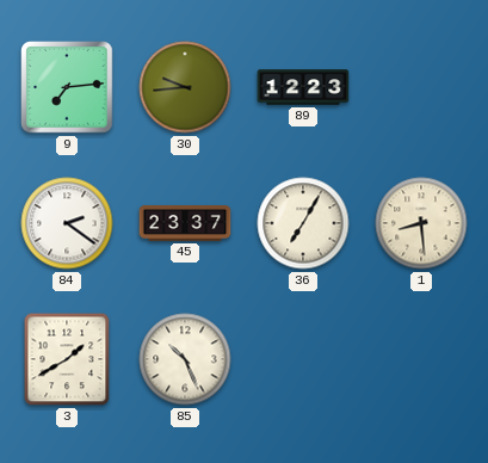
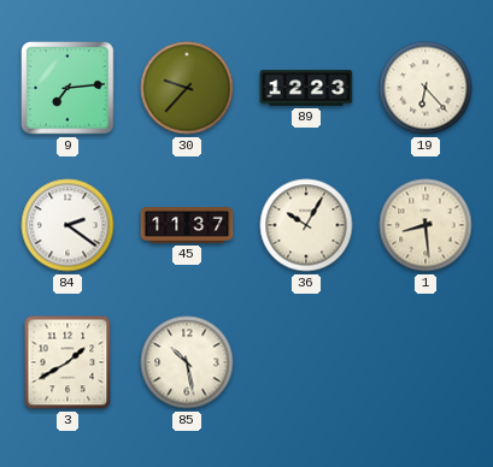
30: 9:44 -> 9:37
19: none -> 6:23
45: 23:37 -> 11:37
36: 7:05 -> 10:05
85: 10:26 -> 10:28
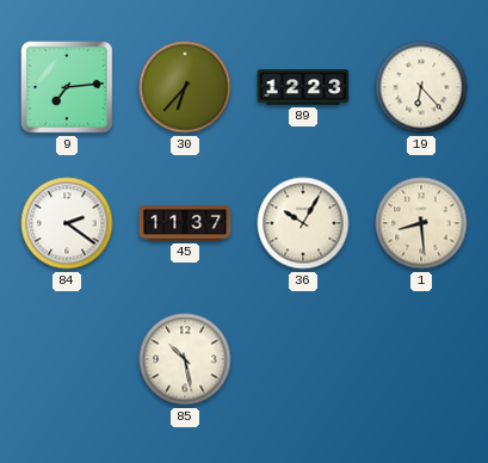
30: 9:37 -> 6:37
3: 1:40 -> none
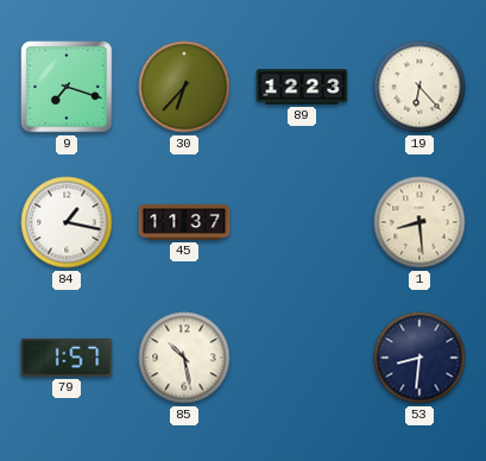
9: 7:14 -> 7:18
84: 2:21 -> 1:17
36: 10:05 -> none
79: none -> 1:57
53: none -> 8:31
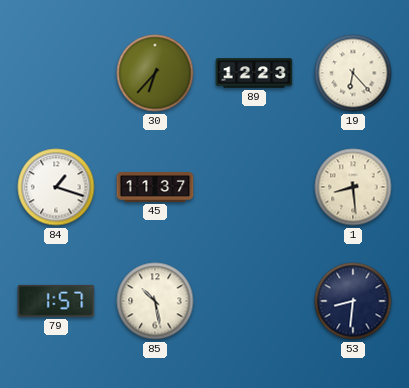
9: 7:18 -> none
84: 1:17 -> 1:18
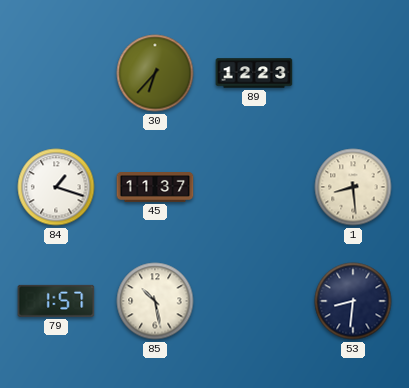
19: 6:23 -> none
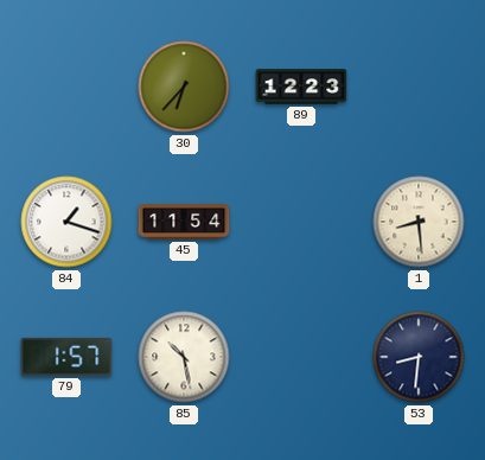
45: 11:37 -> 11:54
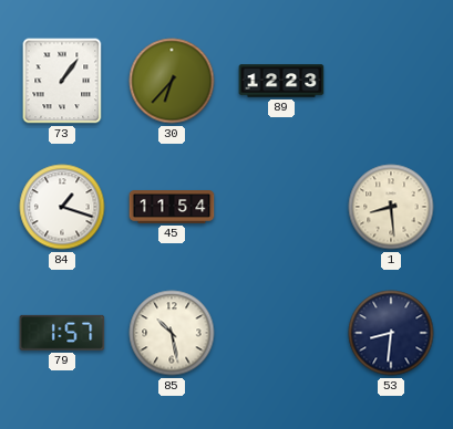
73: none -> 1:06
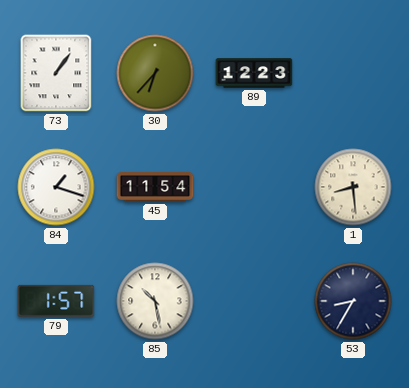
53: 8:31 -> 8:35
